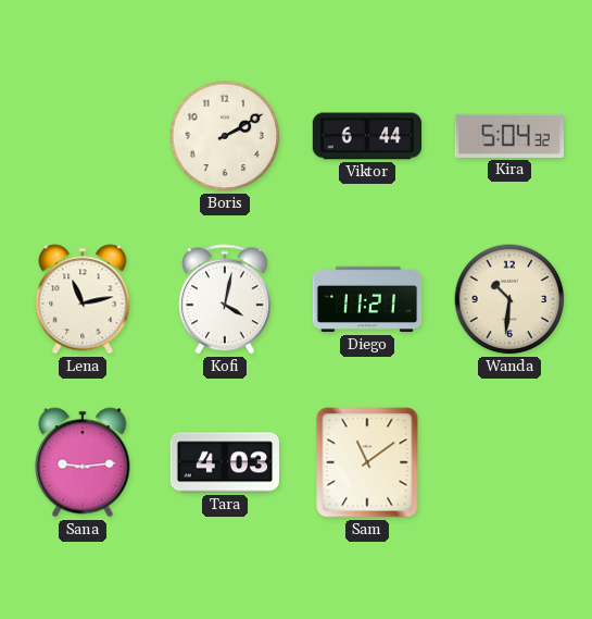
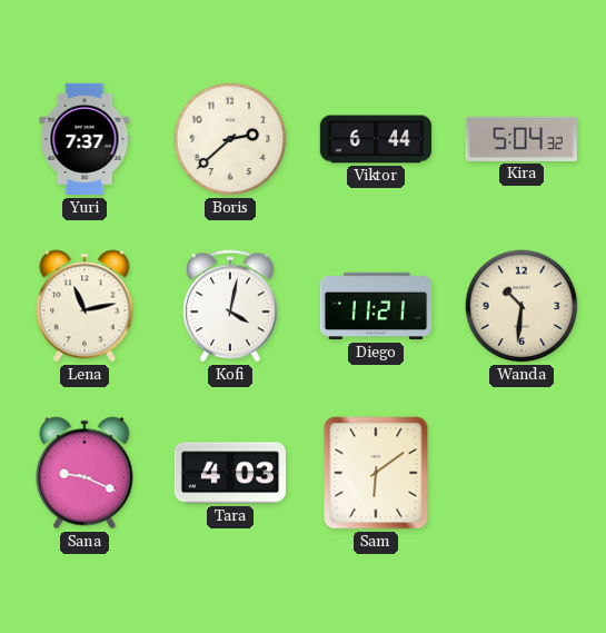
Yuri: none -> 7:37
Boris: 2:10 -> 2:38
Sana: 9:14 -> 9:19
Sam: 11:09 -> 6:09
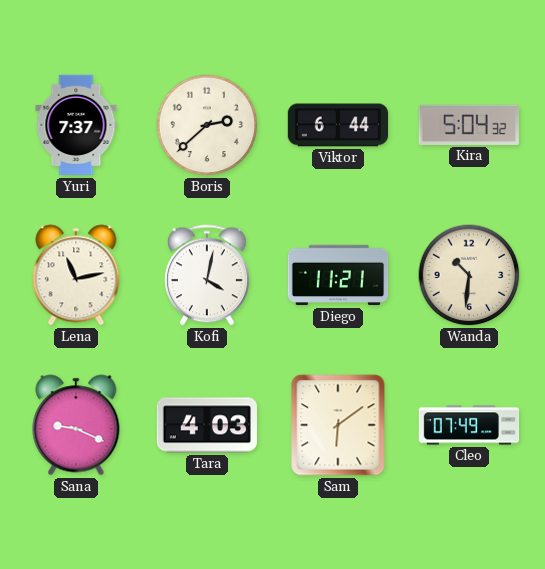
Cleo: none -> 07:49
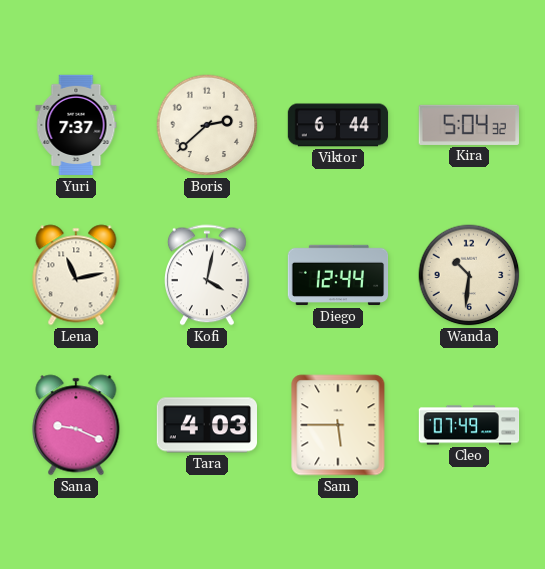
Diego: 11:21 -> 12:44
Sam: 6:09 -> 5:45
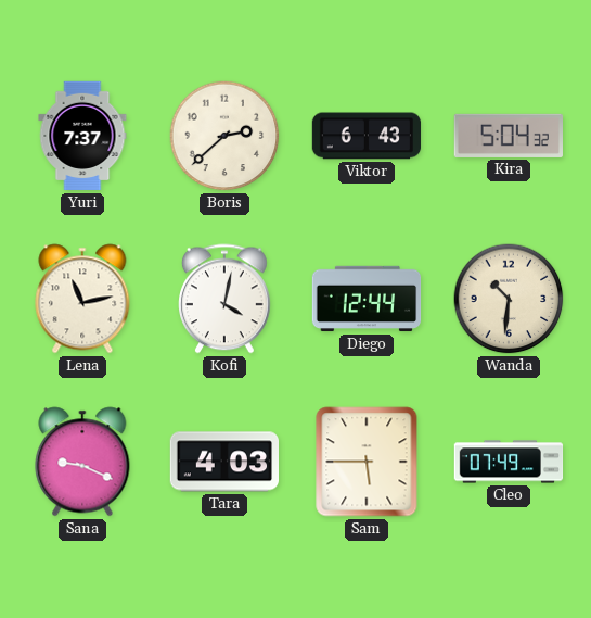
Viktor: 6:44 -> 6:43
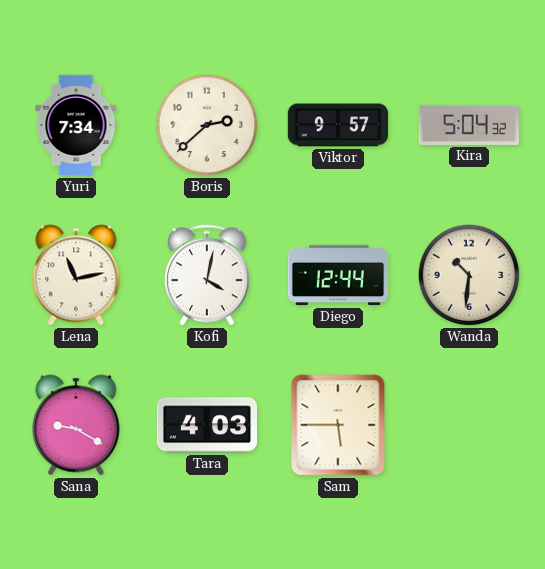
Yuri: 7:37 -> 7:34
Viktor: 6:43 -> 9:57
Sana: 9:19 -> 9:20
Cleo: 07:49 -> none
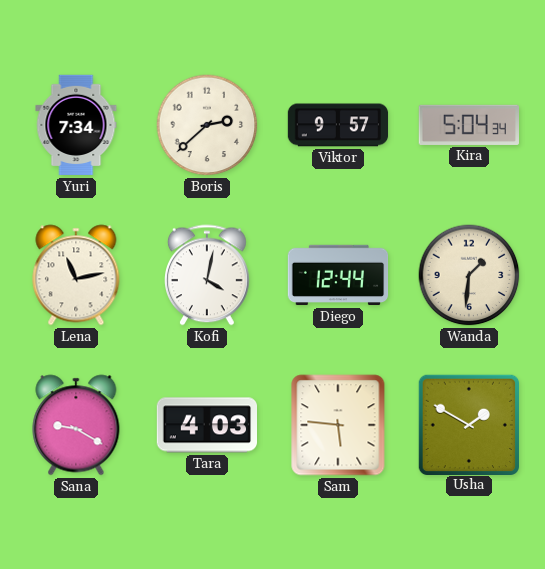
Kira: 5:04:32 -> 5:04:34
Wanda: 10:31 -> 1:31
Sam: 5:45 -> 5:46
Usha: none -> 1:50
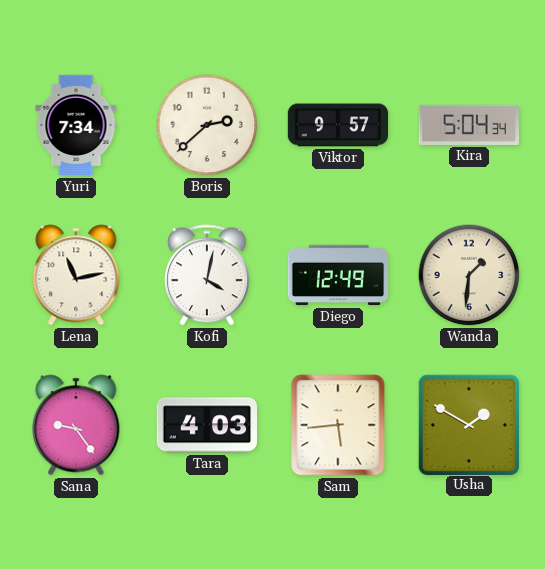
Diego: 12:44 -> 12:49
Sana: 9:20 -> 9:24
Sam: 5:46 -> 5:44
